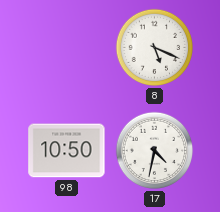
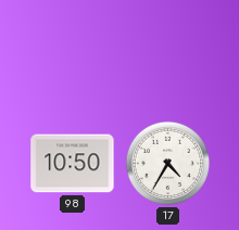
8: 5:19 -> none
17: 4:32 -> 4:35
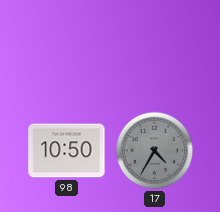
17 dial: white -> grey
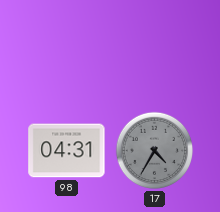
98: 10:50 -> 04:31
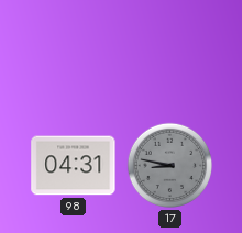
17: 4:35 -> 8:47
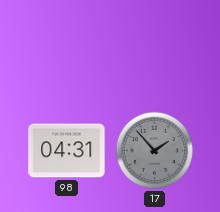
17: 8:47 -> 1:53
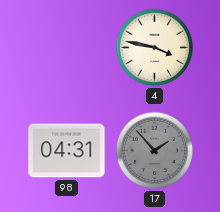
4: none -> 3:47
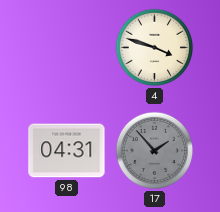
4: 3:47 -> 3:48
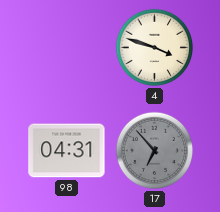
17: 1:53 -> 6:53
